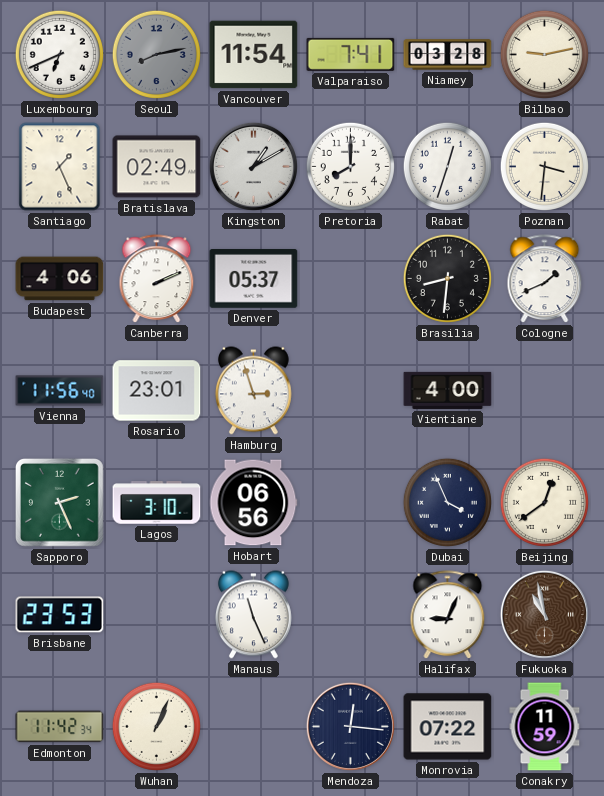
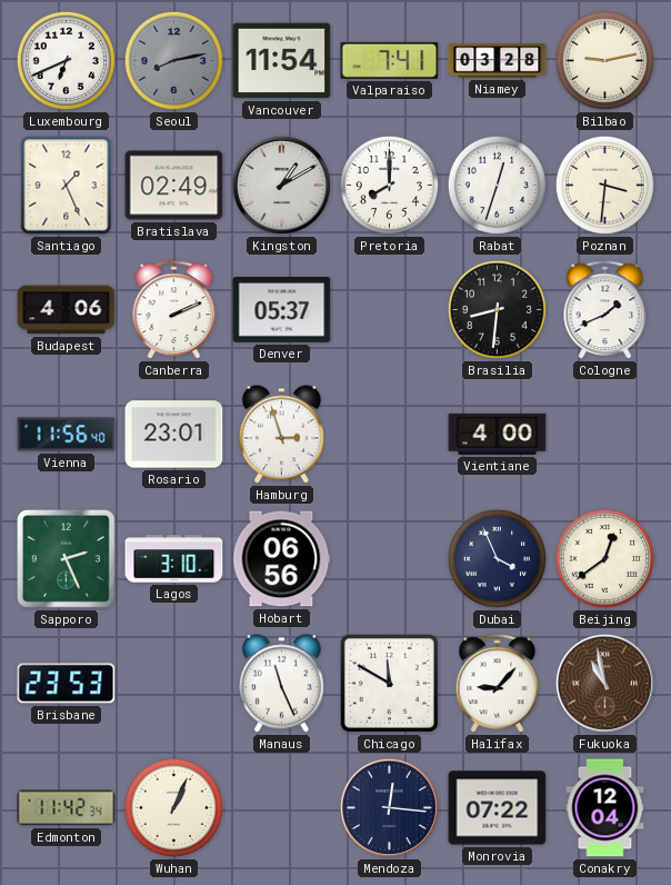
Chicago: none -> 11:50
Halifax: 9:04 -> 9:07
Conakry: 11:59 -> 12:04
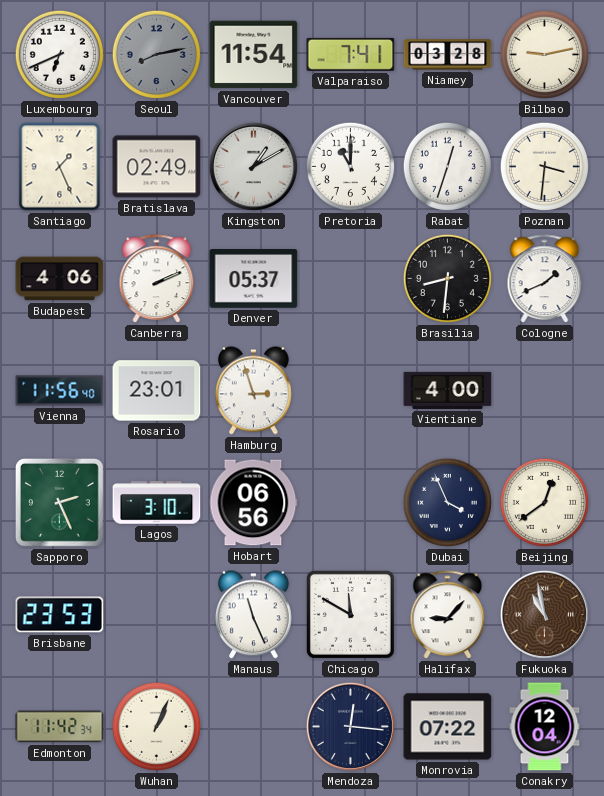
Pretoria: 8:00 -> 11:00
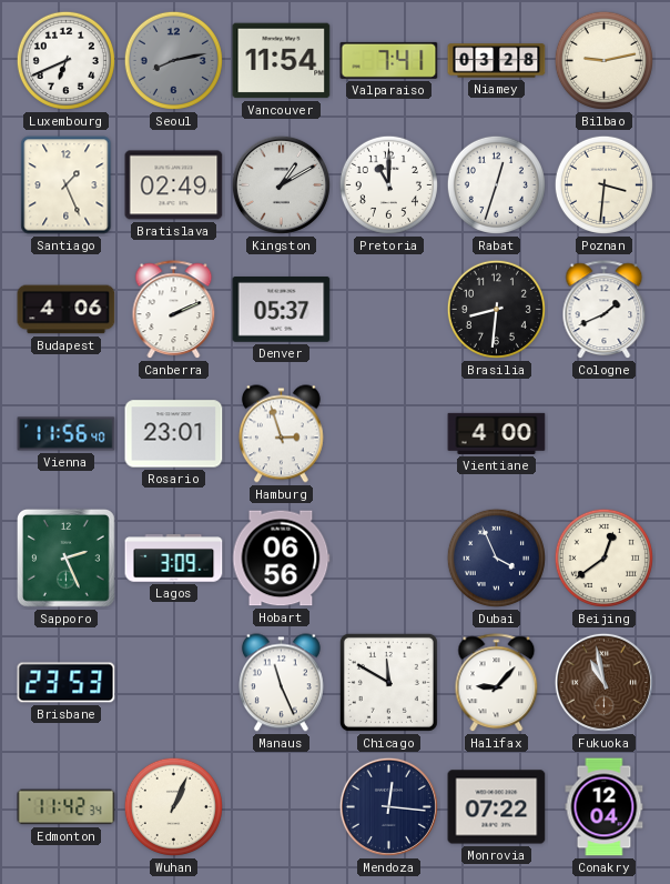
Lagos: 3:10 -> 3:09
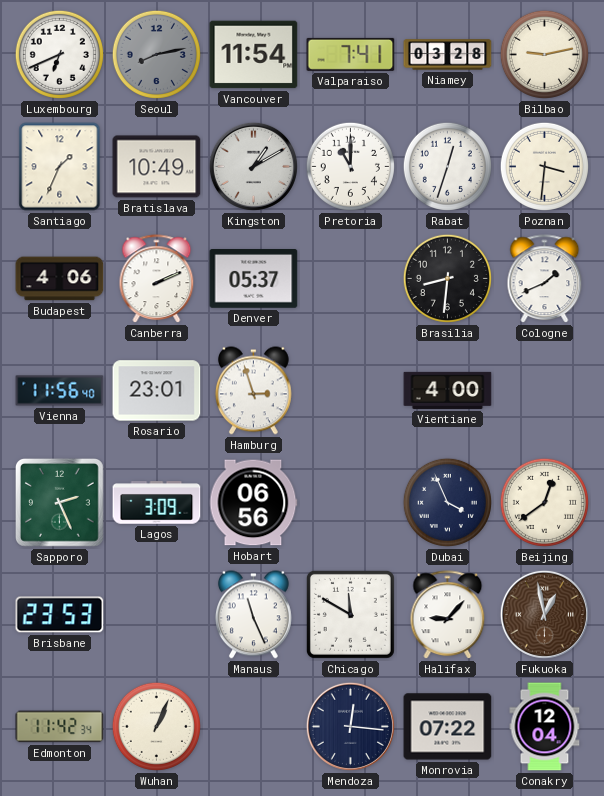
Santiago: 1:26 -> 1:34
Bratislava: 02:49 -> 10:49
Fukuoka: 10:58 -> 12:58
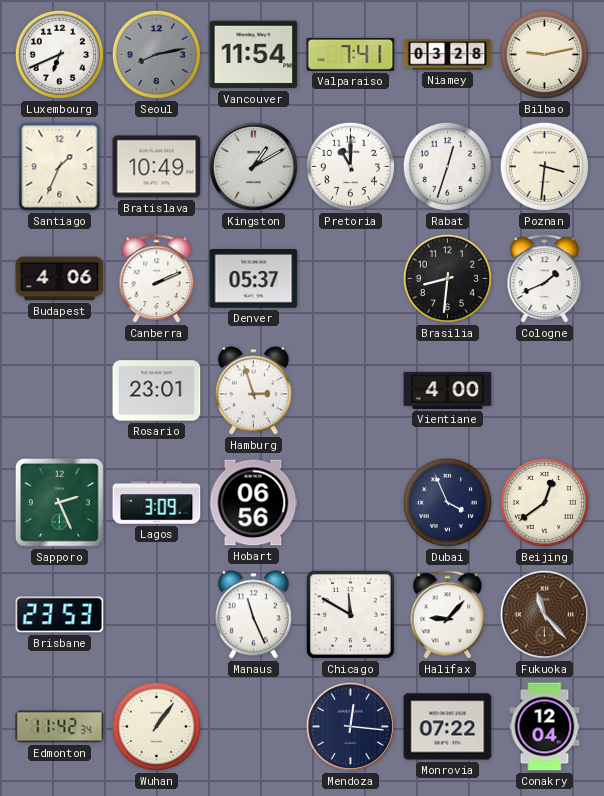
Vienna: 11:56 -> none
Fukuoka: 12:58 -> 11:23
Wuhan: 1:04 -> 1:06
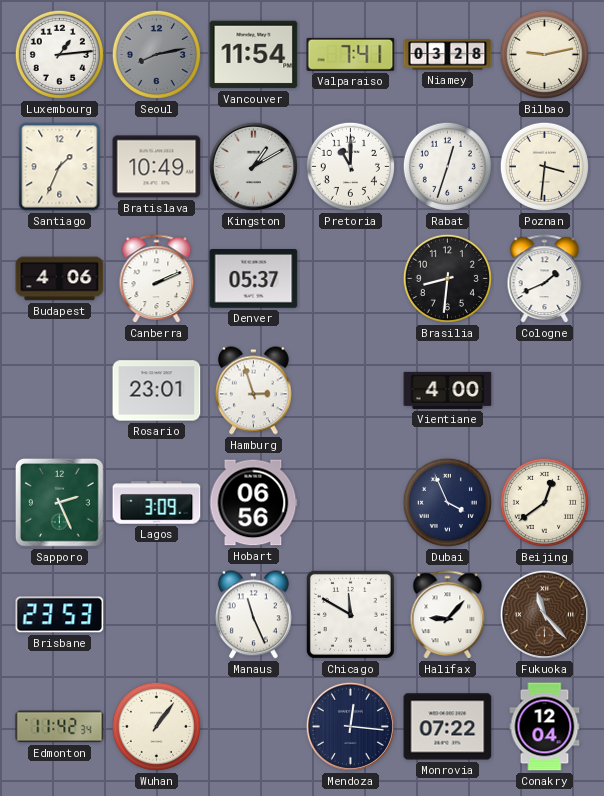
Luxembourg: 6:41 -> 1:14
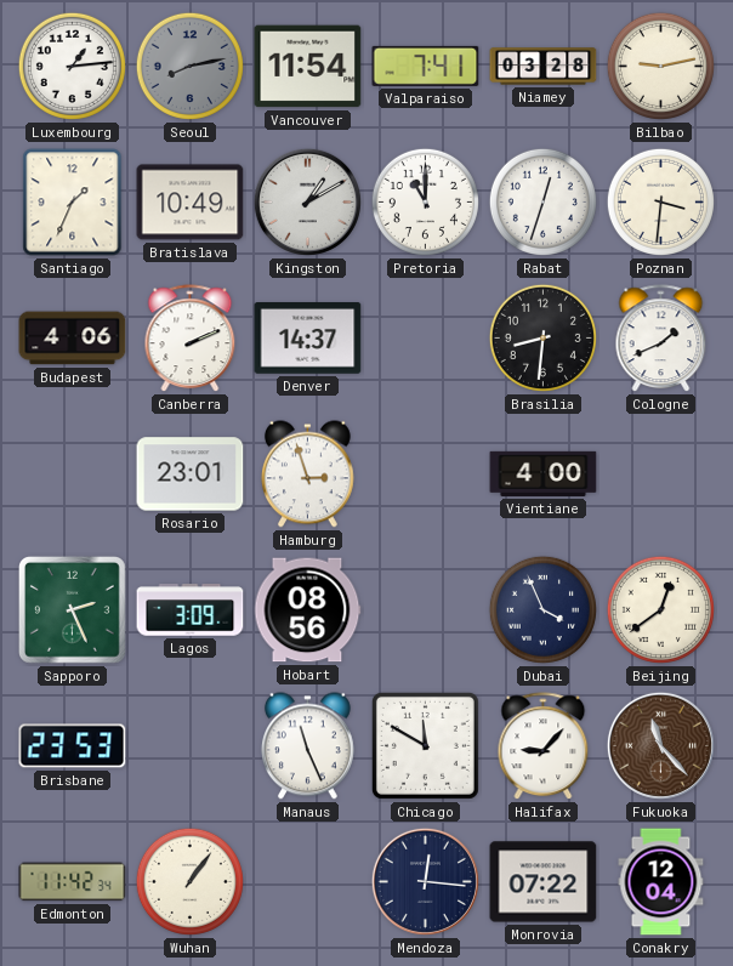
Denver: 05:37 -> 14:37
Hobart: 06:56 -> 08:56
